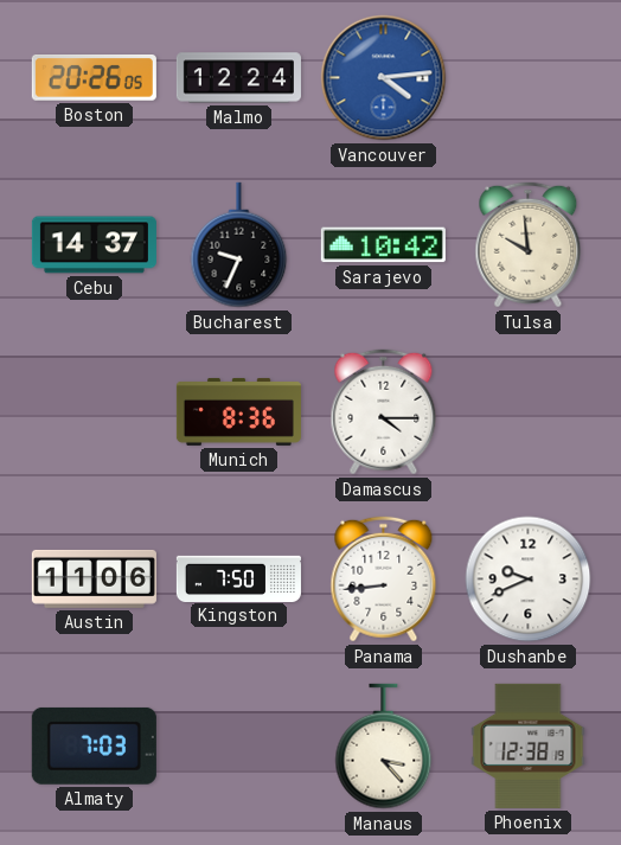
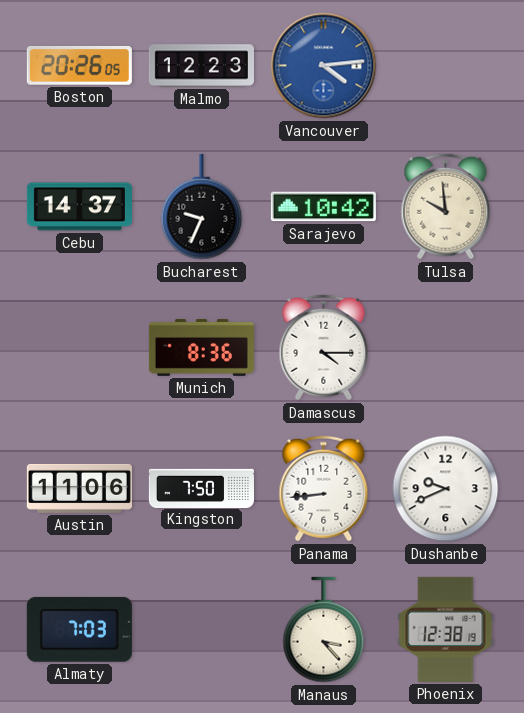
Malmo: 12:24 -> 12:23
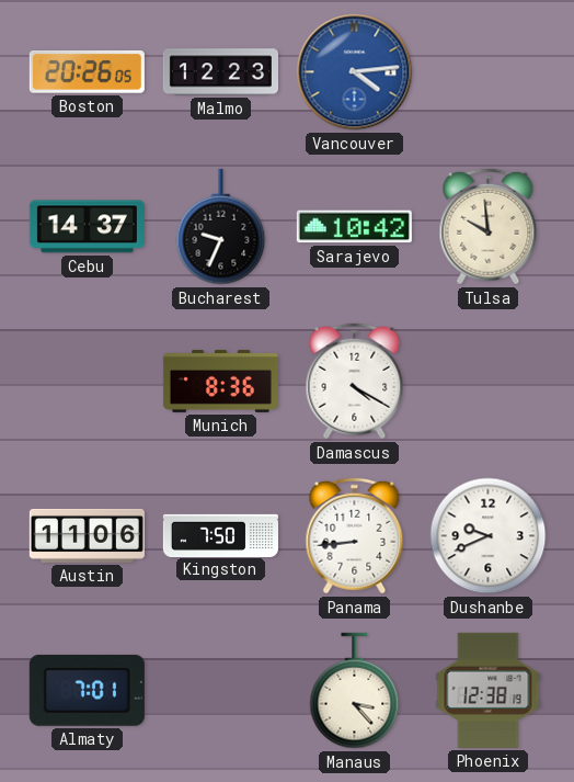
Damascus: 4:15 -> 4:20
Almaty: 7:03 -> 7:01
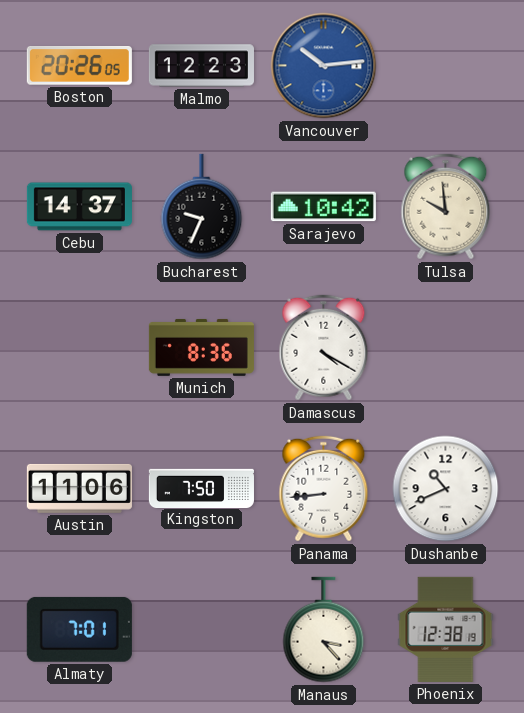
Vancouver: 4:14 -> 10:14
Dushanbe: 9:41 -> 10:41
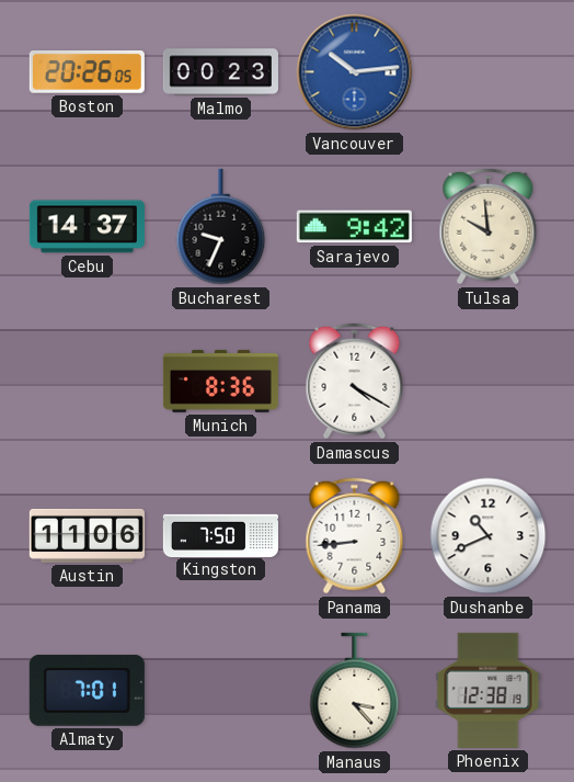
Malmo: 12:23 -> 00:23
Sarajevo: 10:42 -> 9:42
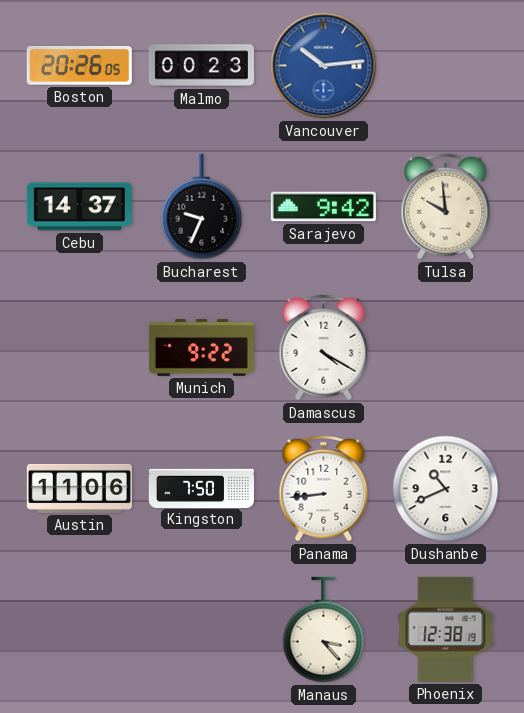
Munich: 8:36 -> 9:22
Almaty: 7:01 -> none
